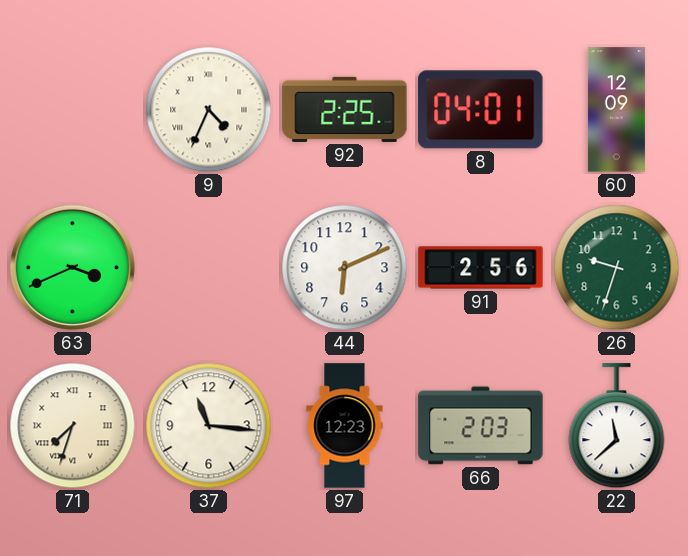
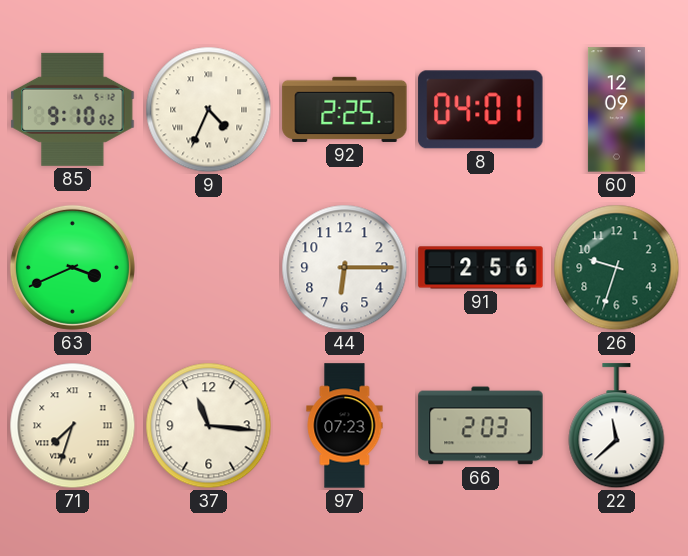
85: none -> 9:10
44: 6:11 -> 6:15
97: 12:23 -> 07:23
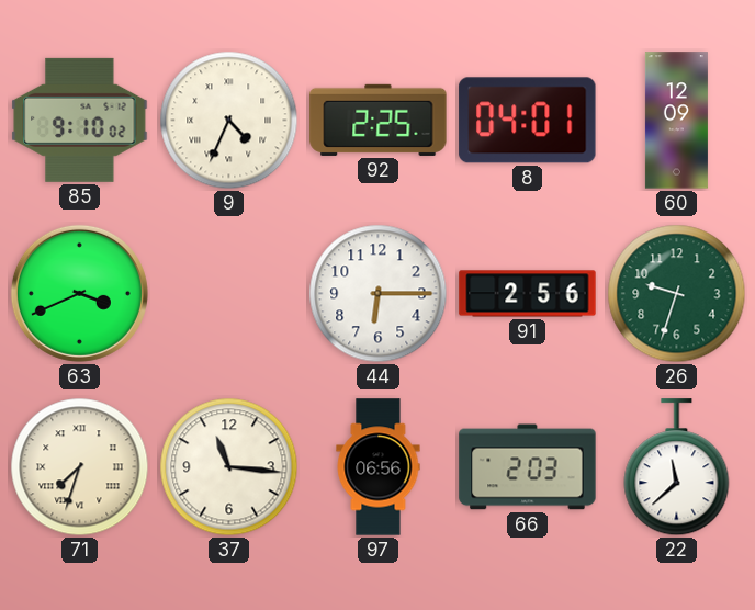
97: 07:23 -> 06:56
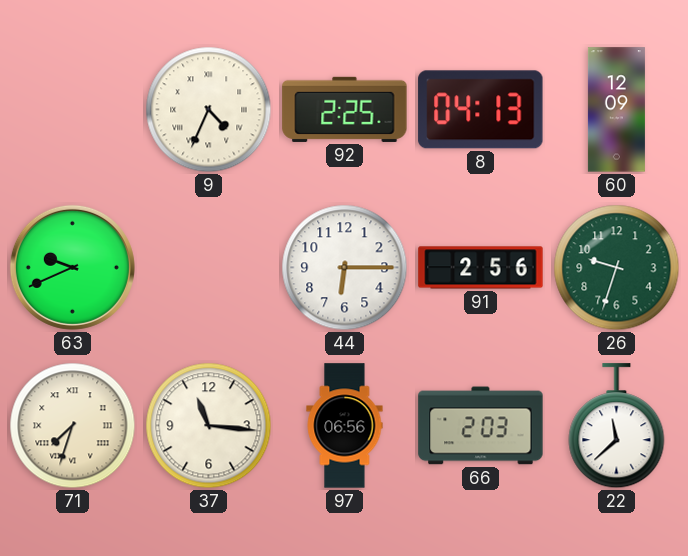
85: 9:10 -> none
8: 04:01 -> 04:13
63: 3:41 -> 9:41
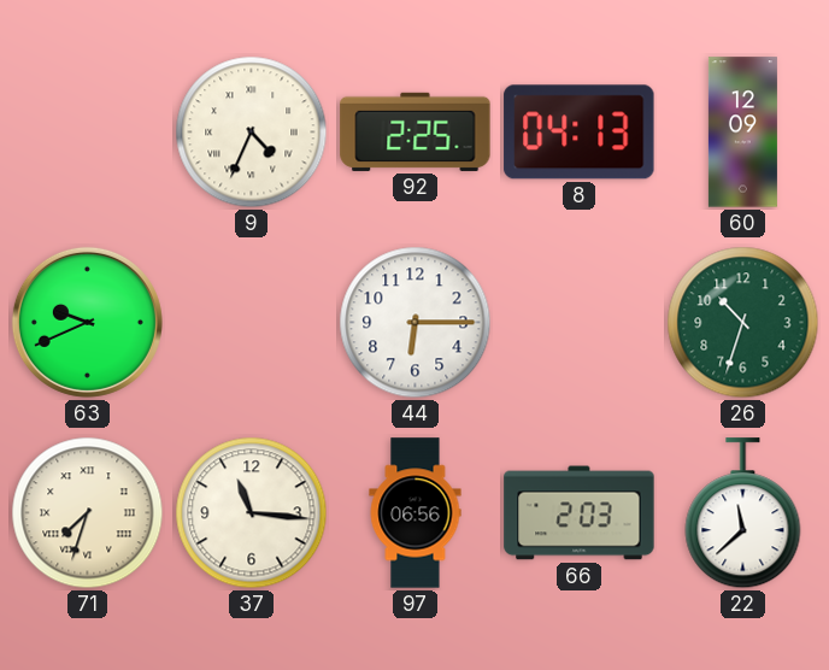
91: 2:56 -> none
26: 9:33 -> 10:33
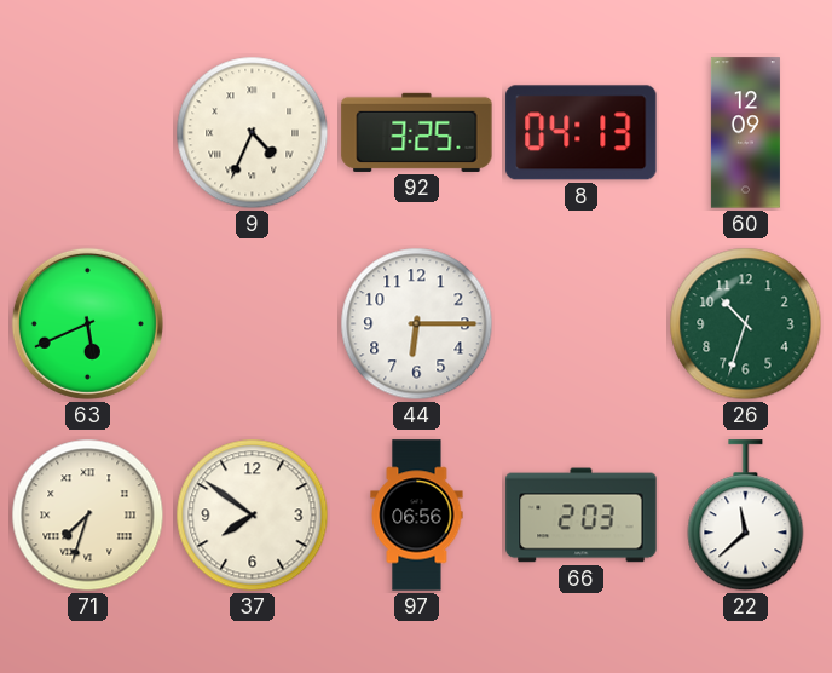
92: 2:25 -> 3:25
63: 9:41 -> 5:41
37: 11:16 -> 7:51
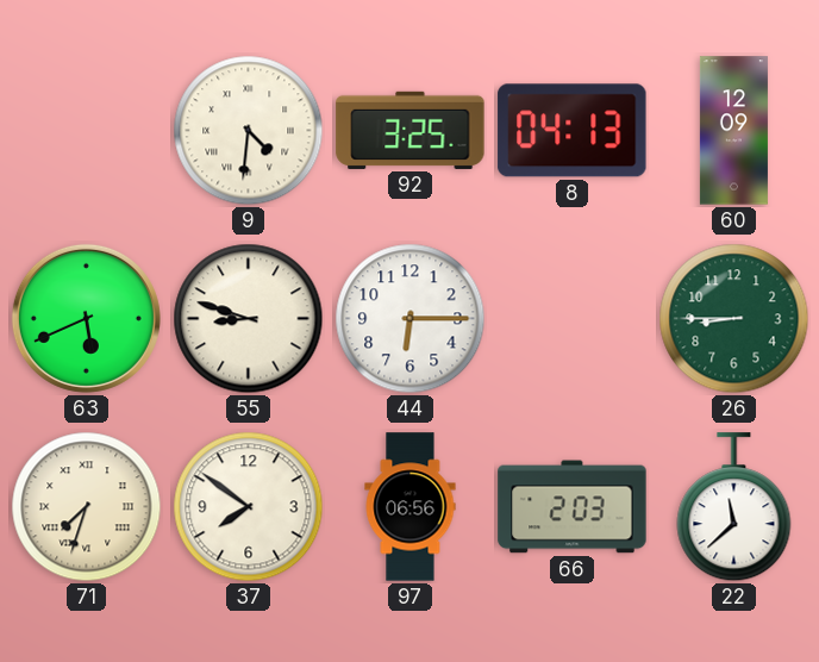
9: 4:34 -> 4:31
55: none -> 8:48
26: 10:33 -> 8:45
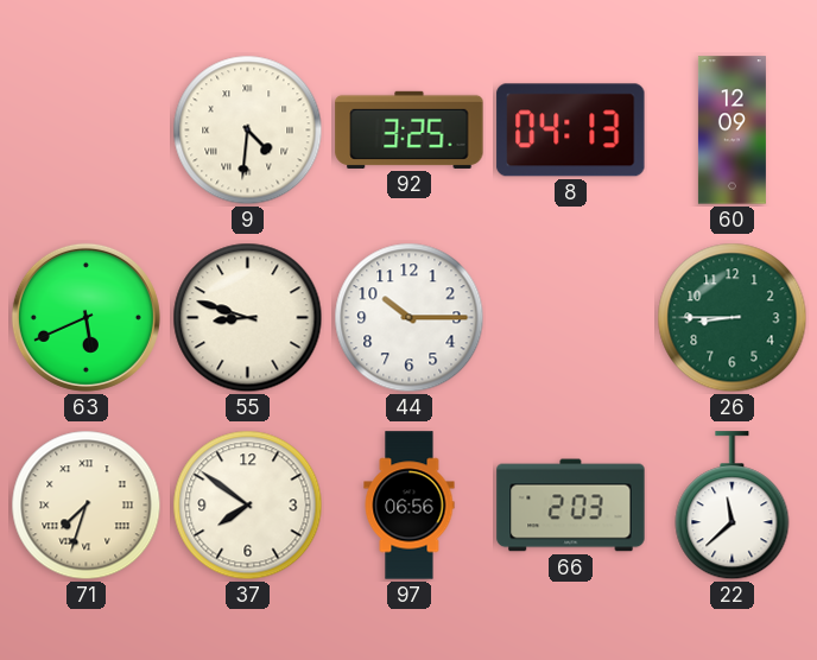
44: 6:15 -> 10:15
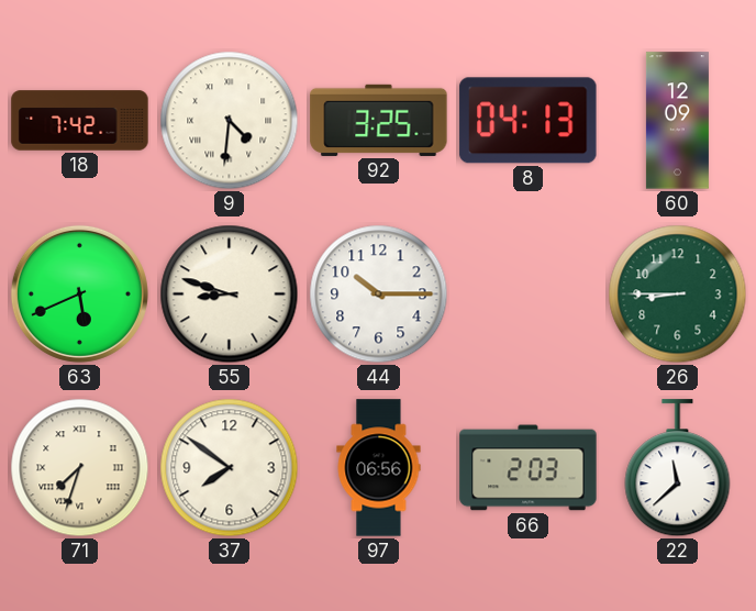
18: none -> 7:42
